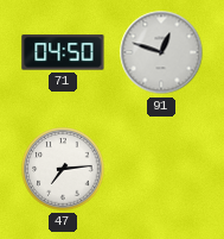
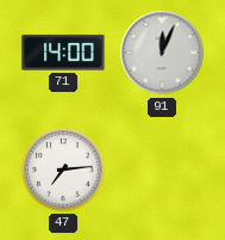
71: 04:50 -> 14:00
91: 12:48 -> 12:04
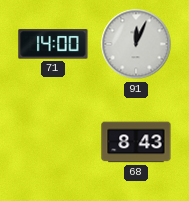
47: 7:14 -> none
68: none -> 8:43
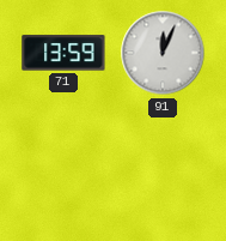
71: 14:00 -> 13:59
68: 8:43 -> none
